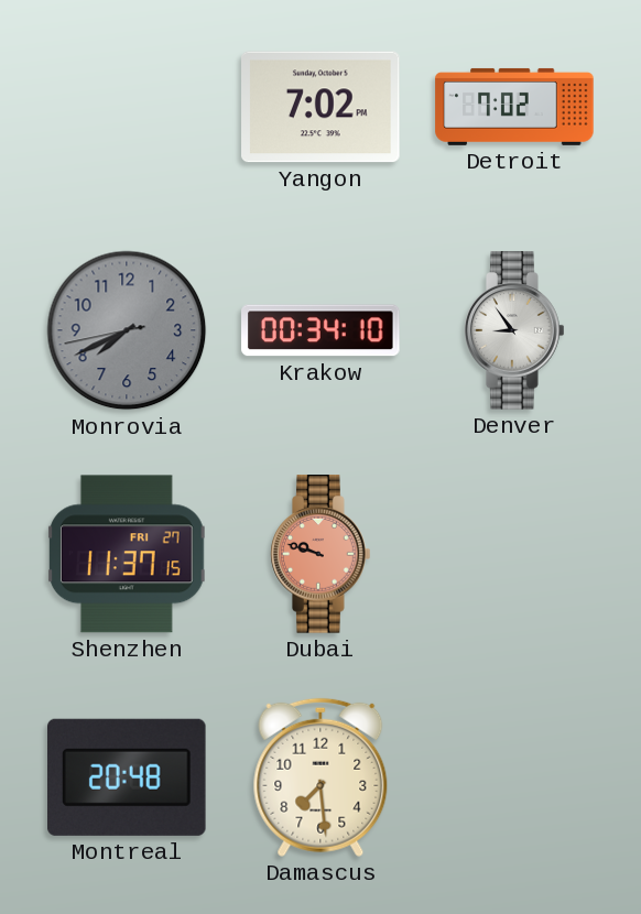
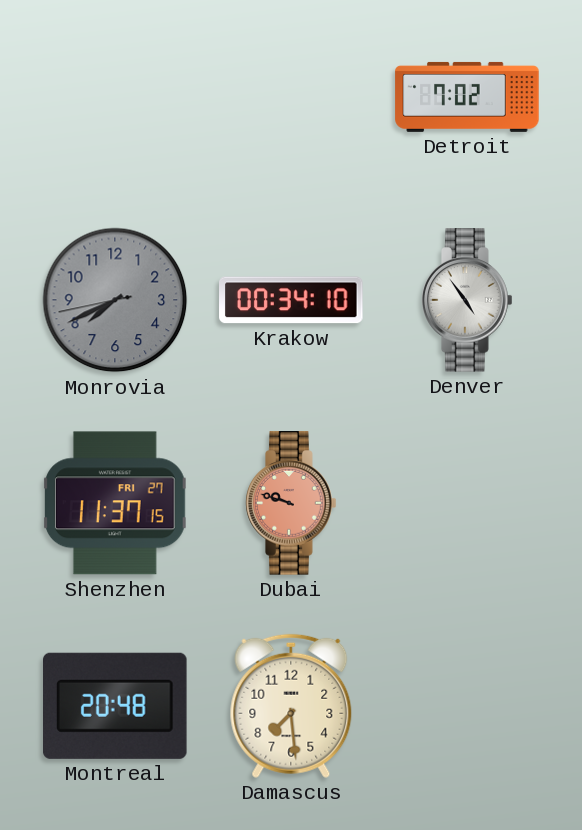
Yangon: 7:02 -> none
Denver: 8:54 -> 4:54
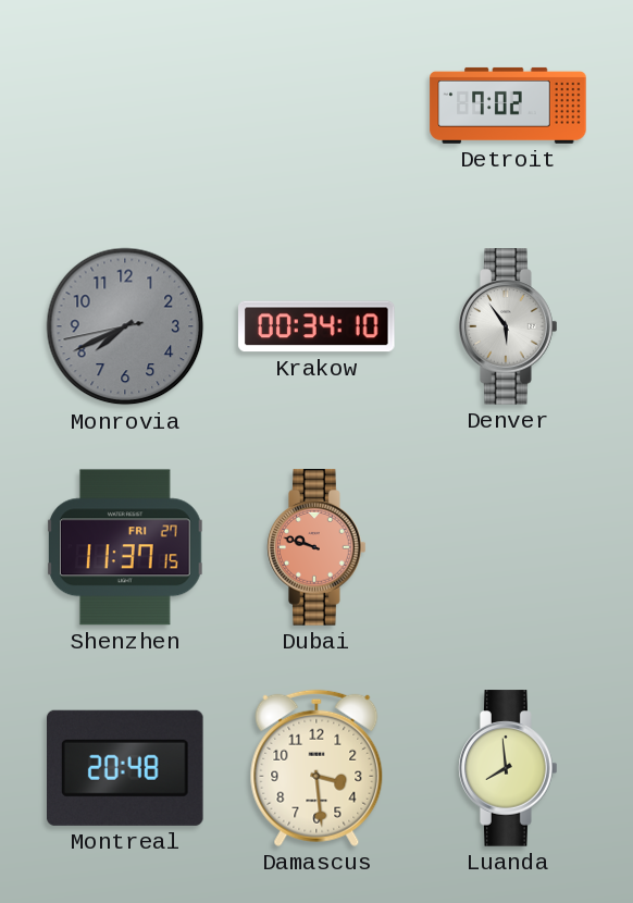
Denver: 4:54 -> 5:54
Damascus: 7:29 -> 3:29
Luanda: none -> 7:59
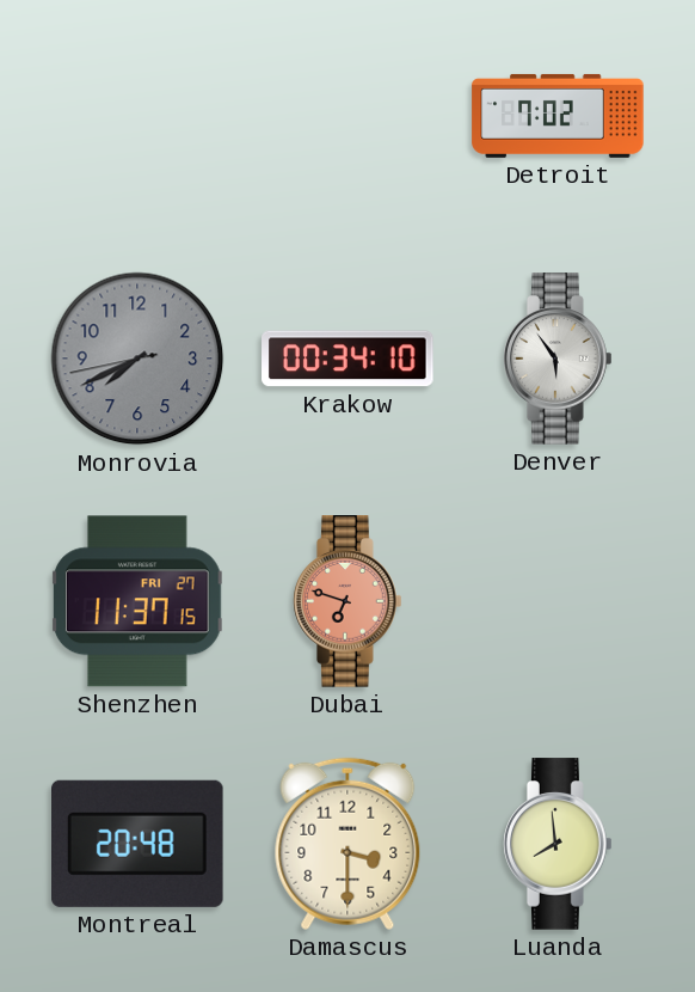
Dubai: 9:48 -> 6:48
Damascus: 3:29 -> 3:30
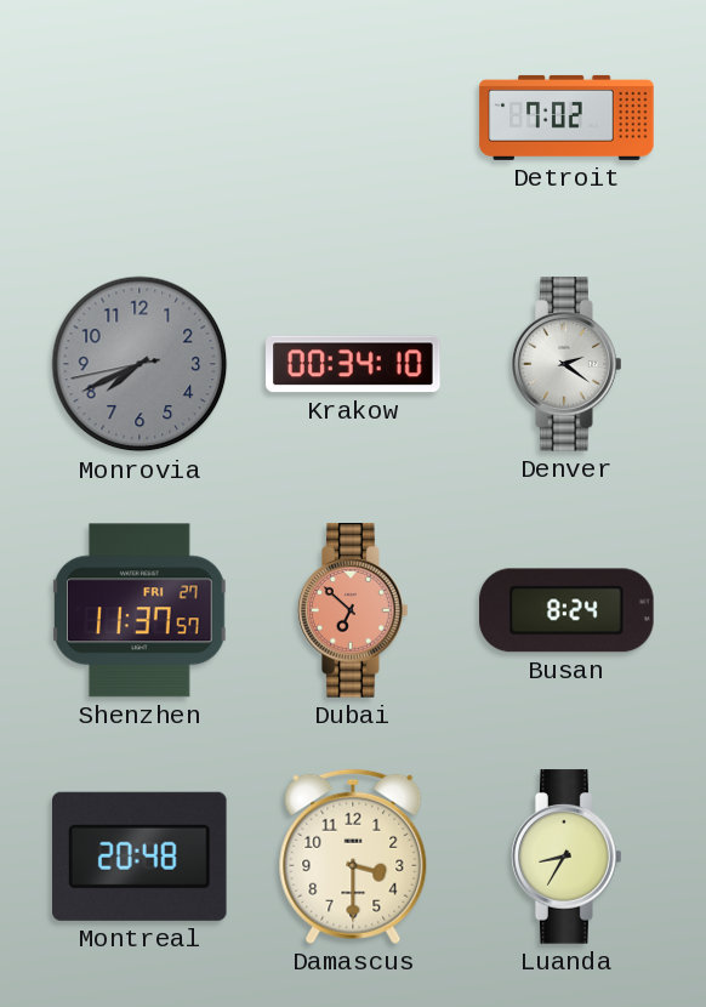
Denver: 5:54 -> 2:21
Shenzhen: 11:37:15 -> 11:37:57
Dubai: 6:48 -> 6:52
Busan: none -> 8:24
Luanda: 7:59 -> 8:35
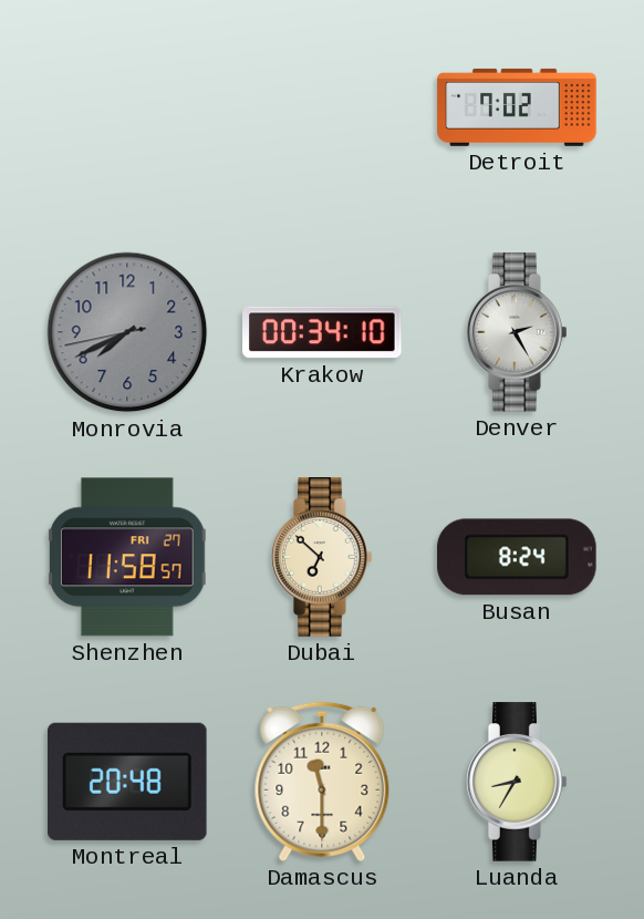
Denver: 2:21 -> 2:25
Shenzhen: 11:37 -> 11:58
Dubai dial: salmon -> cream
Damascus: 3:30 -> 11:30
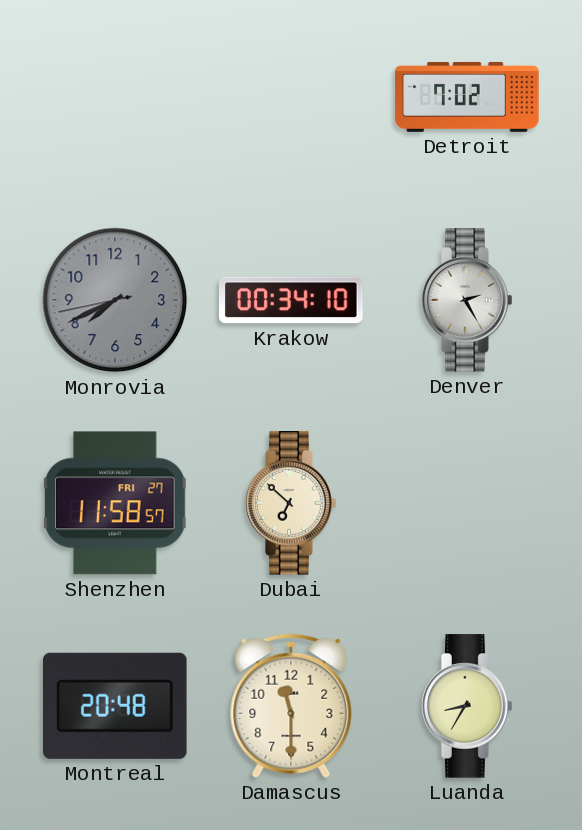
Busan: 8:24 -> none
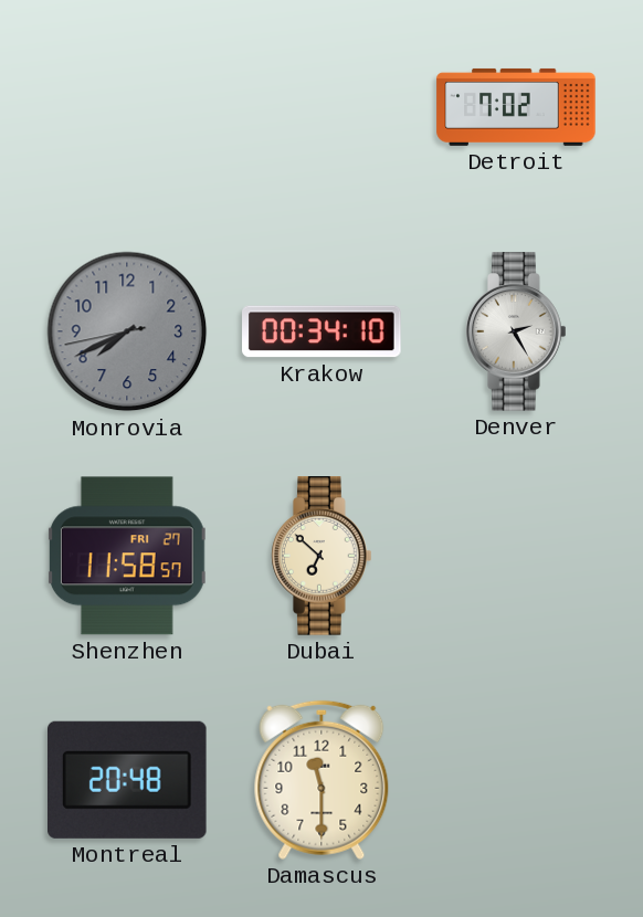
Luanda: 8:35 -> none
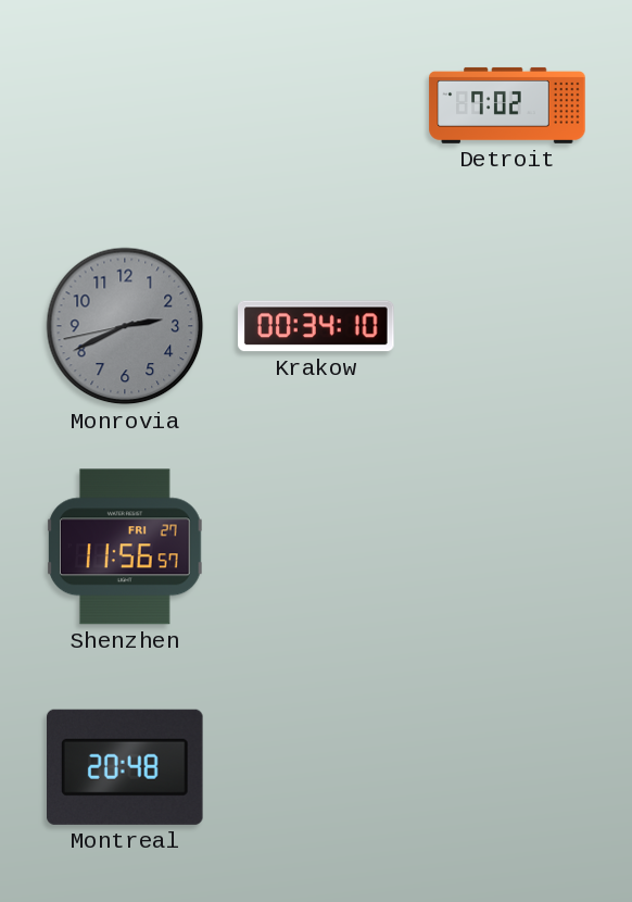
Monrovia: 7:40 -> 2:40
Denver: 2:25 -> none
Shenzhen: 11:58 -> 11:56
Dubai: 6:52 -> none
Damascus: 11:30 -> none
